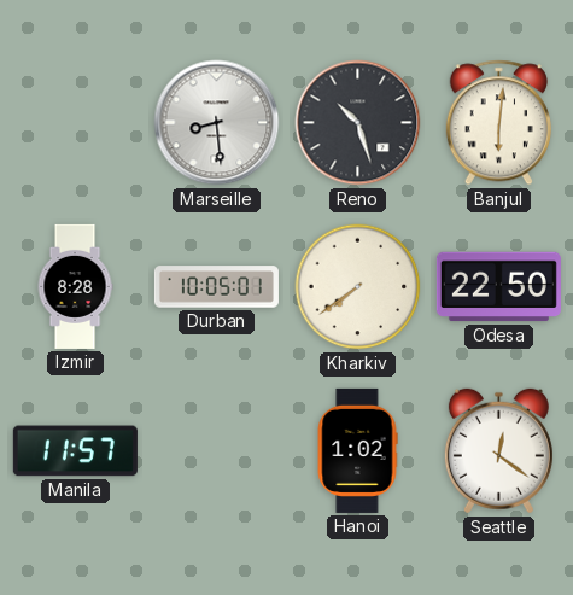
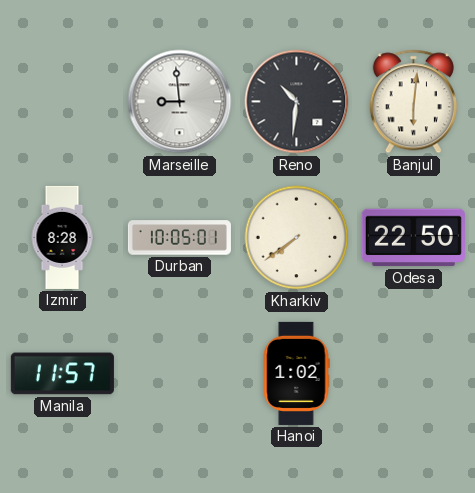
Marseille: 8:29 -> 8:59
Reno: 10:27 -> 10:31
Seattle: 12:21 -> none
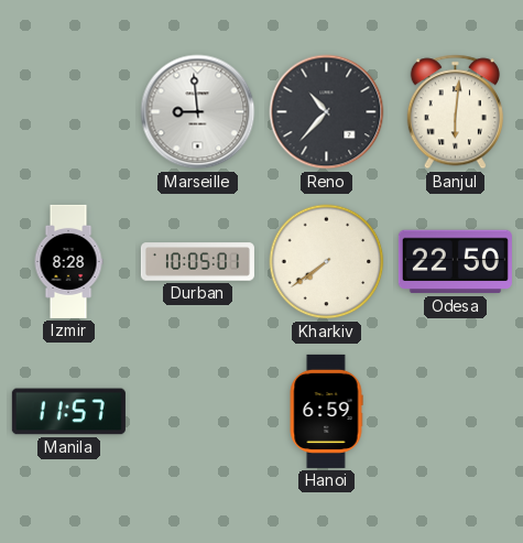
Reno: 10:31 -> 10:37
Hanoi: 1:02 -> 6:59
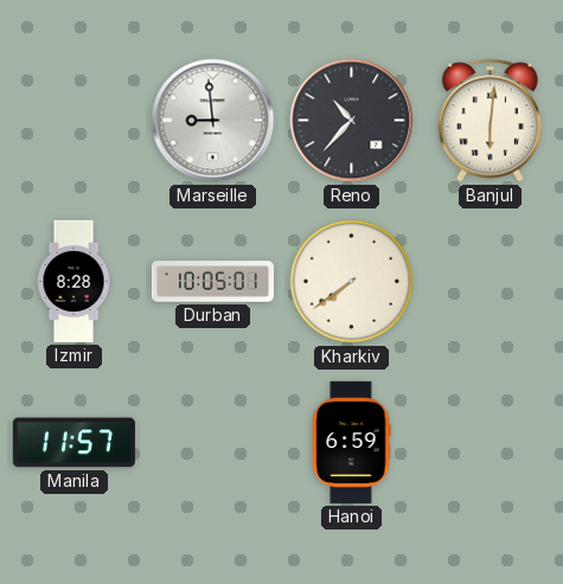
Odesa: 22:50 -> none
